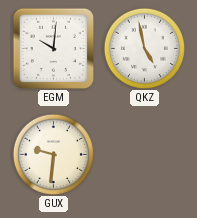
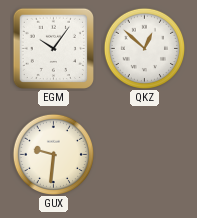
EGM: 10:01 -> 10:06
QKZ: 4:58 -> 12:52
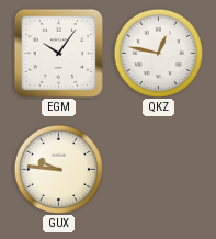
QKZ: 12:52 -> 12:47
GUX: 9:31 -> 9:46
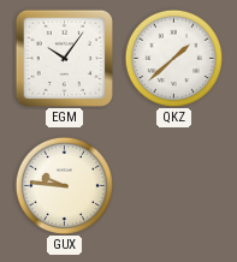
QKZ: 12:47 -> 1:38
